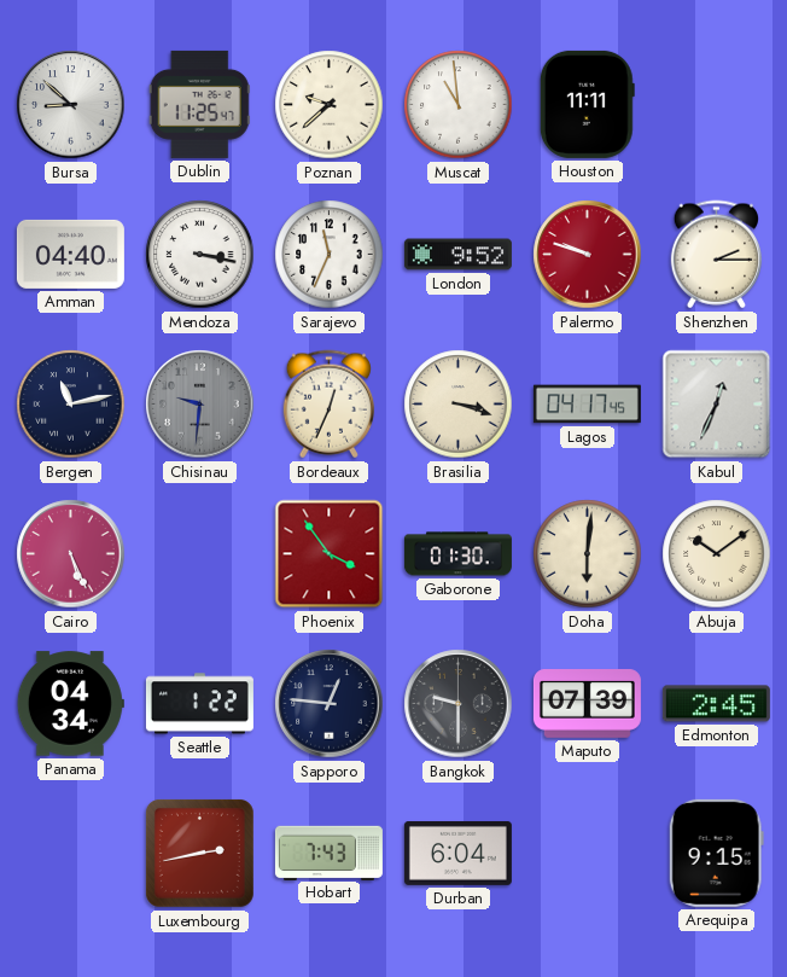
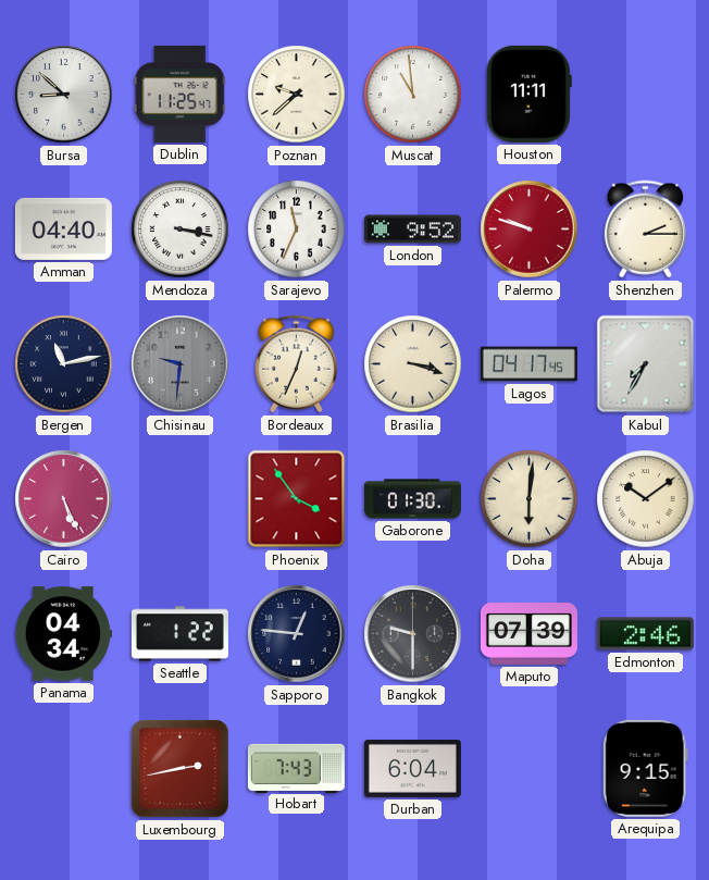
Kabul: 12:34 -> 7:35
Edmonton: 2:45 -> 2:46
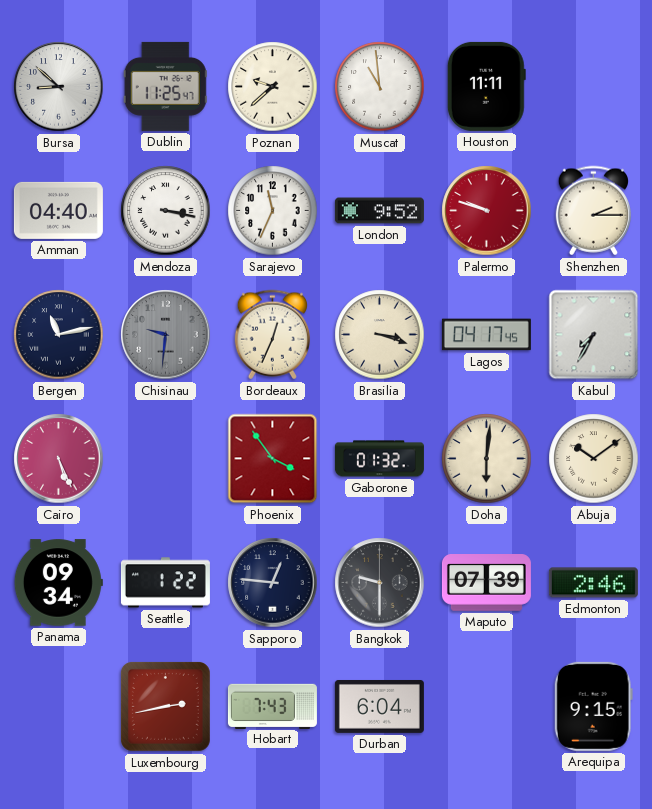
Gaborone: 01:30 -> 01:32
Panama: 04:34 -> 09:34
